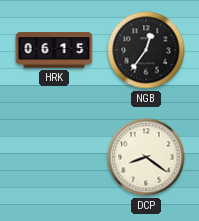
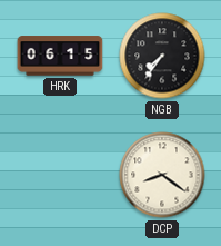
NGB: 12:36 -> 7:36
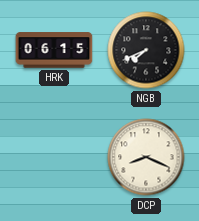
NGB: 7:36 -> 7:41
DCP: 8:21 -> 8:19
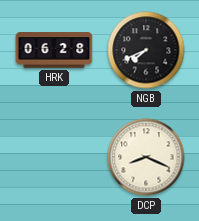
HRK: 06:15 -> 06:28
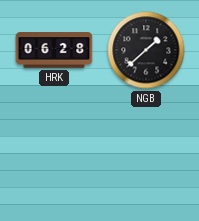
NGB: 7:41 -> 1:38
DCP: 8:19 -> none
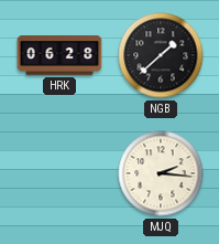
MJQ: none -> 2:16
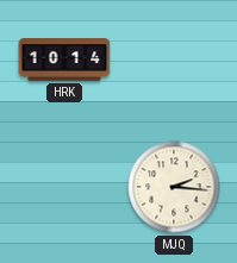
HRK: 06:28 -> 10:14
NGB: 1:38 -> none
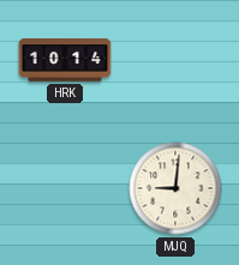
MJQ: 2:16 -> 9:01
